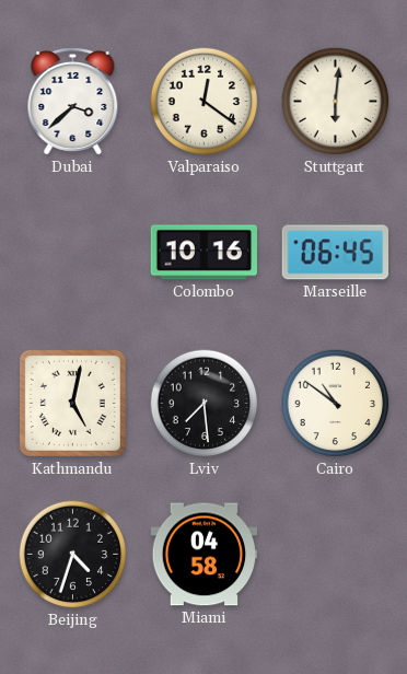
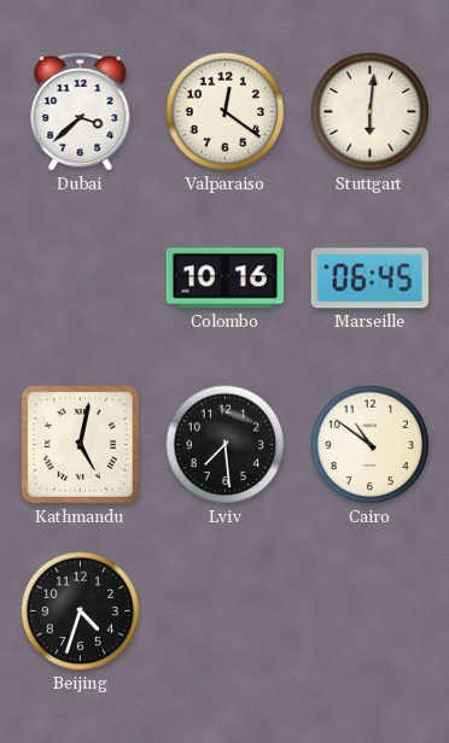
Miami: 04:58 -> none
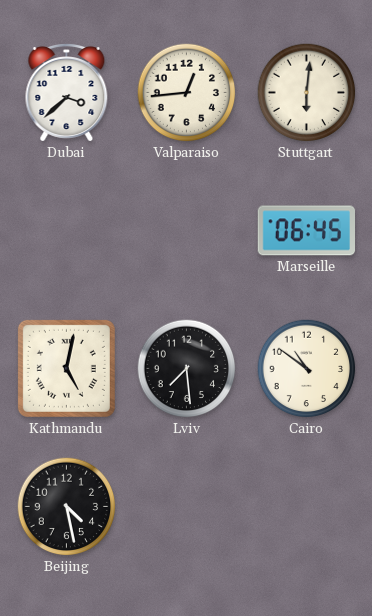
Valparaiso: 12:21 -> 12:44
Colombo: 10:16 -> none
Beijing: 4:33 -> 4:28
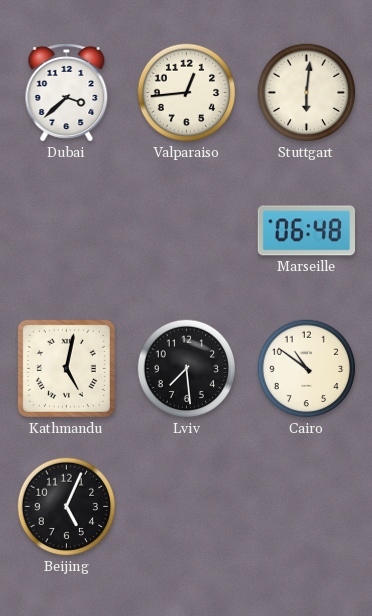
Marseille: 06:45 -> 06:48
Beijing: 4:28 -> 5:04
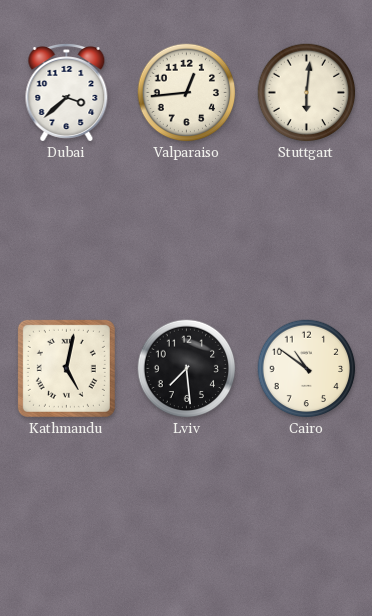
Marseille: 06:48 -> none
Beijing: 5:04 -> none
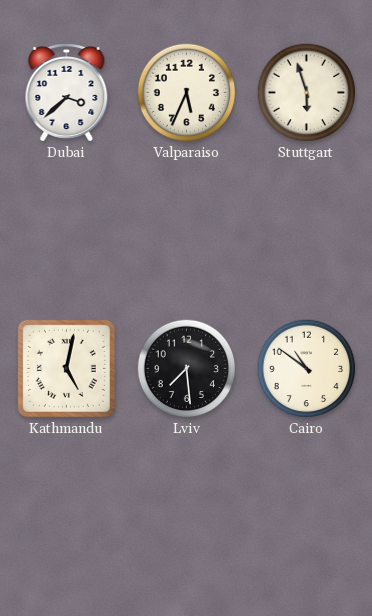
Valparaiso: 12:44 -> 5:34
Stuttgart: 6:01 -> 5:57
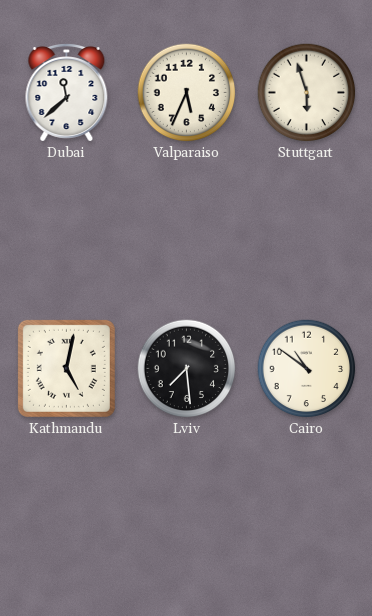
Dubai: 3:38 -> 11:38
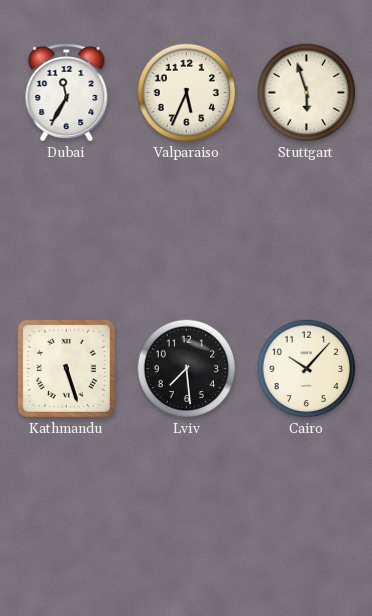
Dubai: 11:38 -> 11:35
Kathmandu: 5:02 -> 5:27
Cairo: 10:51 -> 10:07
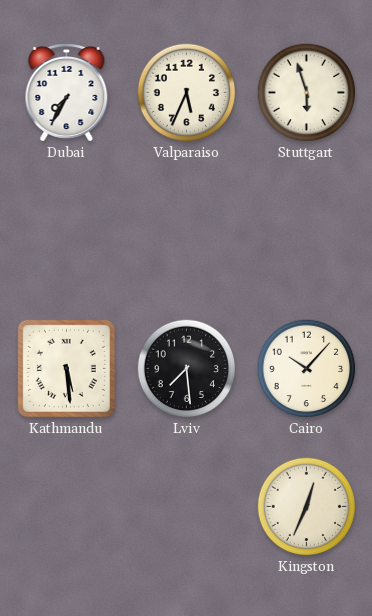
Dubai: 11:35 -> 7:35
Kathmandu: 5:27 -> 5:29
Kingston: none -> 12:34
